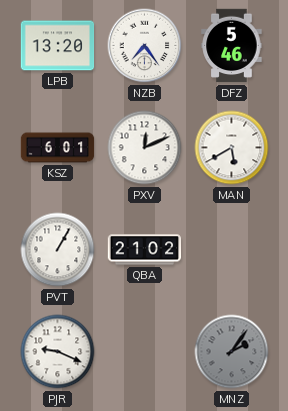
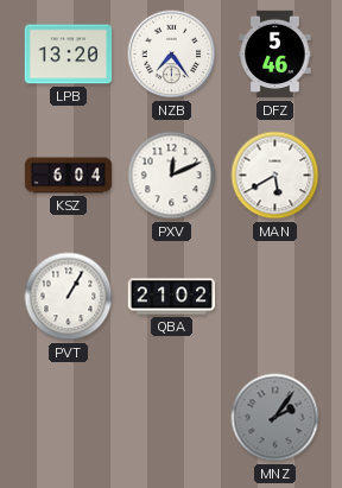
KSZ: 6:01 -> 6:04
PJR: 9:19 -> none
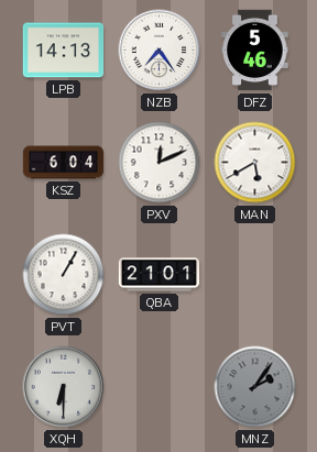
LPB: 13:20 -> 14:13
QBA: 21:02 -> 21:01
XQH: none -> 6:30
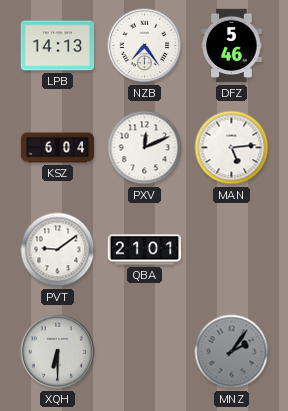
MAN: 5:40 -> 5:14
PVT: 1:05 -> 9:09
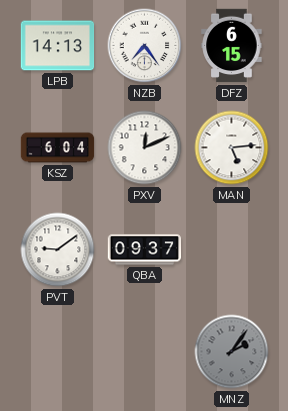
DFZ: 5:46 -> 6:15
QBA: 21:01 -> 09:37
XQH: 6:30 -> none
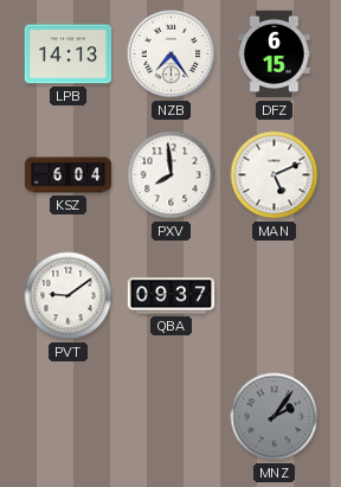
PXV: 12:11 -> 7:59
MAN: 5:14 -> 5:11
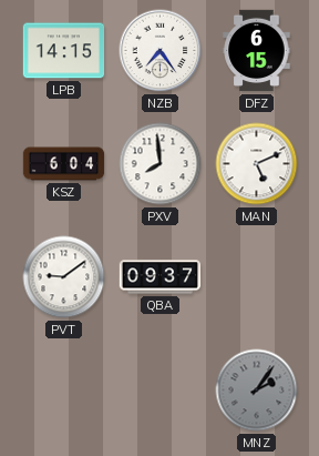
LPB: 14:13 -> 14:15
